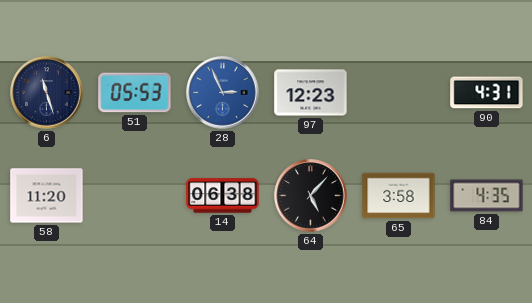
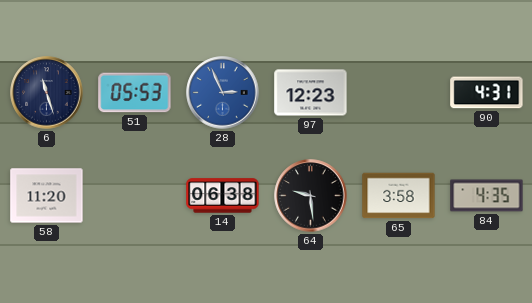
64: 5:07 -> 9:29
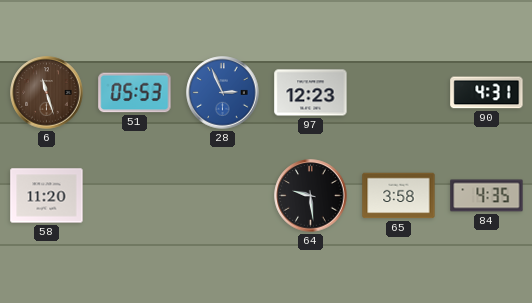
6 dial: navy -> brown
14: 06:38 -> none
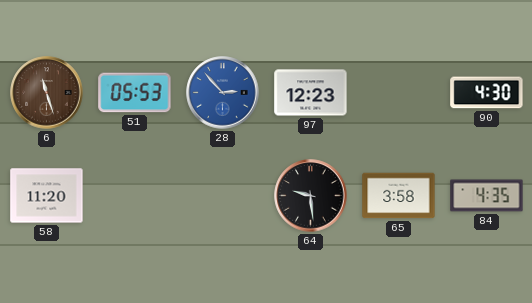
28: 2:56 -> 2:53
90: 4:31 -> 4:30
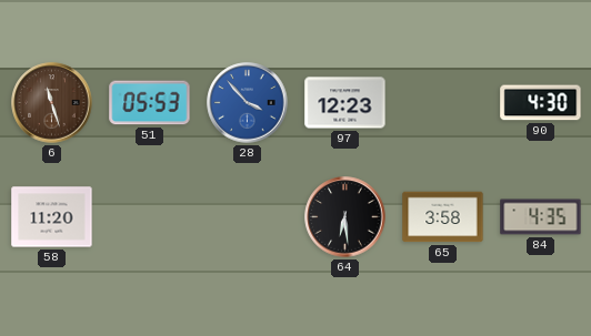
28: 2:53 -> 3:53
64: 9:29 -> 6:29
